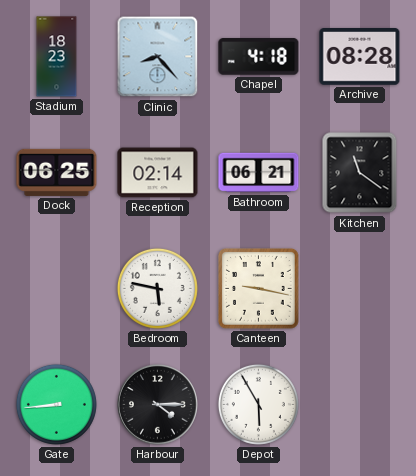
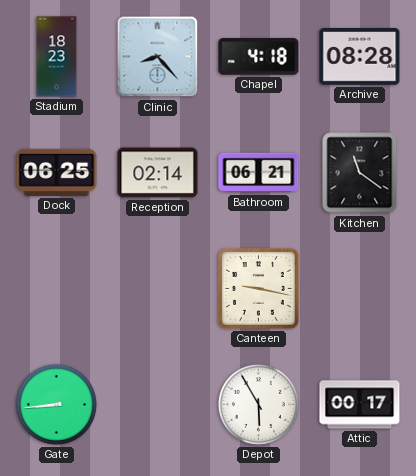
Bedroom: 5:47 -> none
Harbour: 4:15 -> none
Attic: none -> 00:17
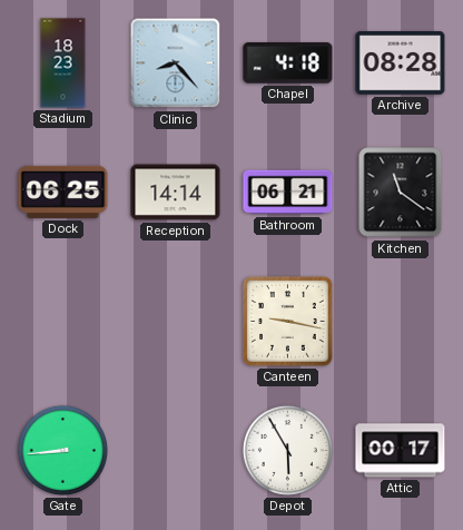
Reception: 02:14 -> 14:14
